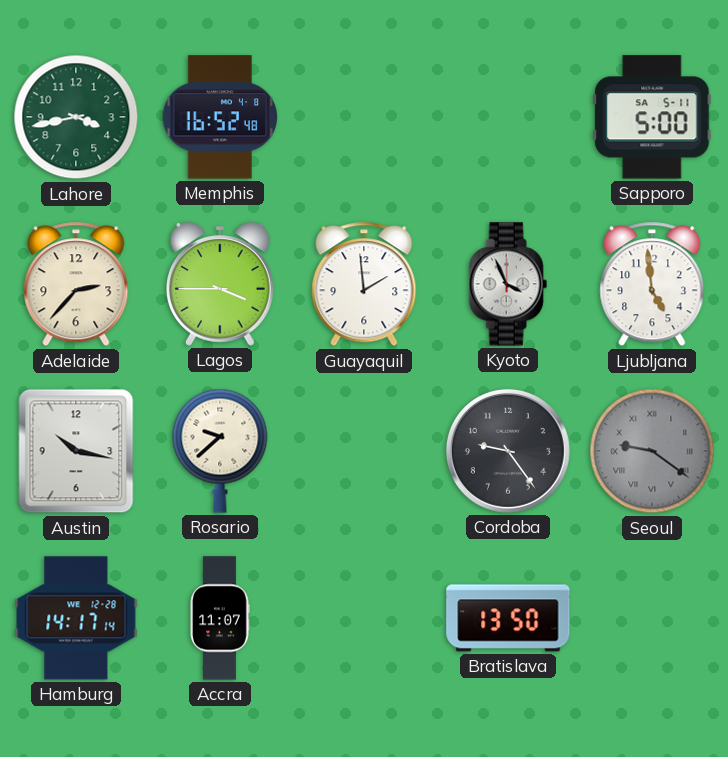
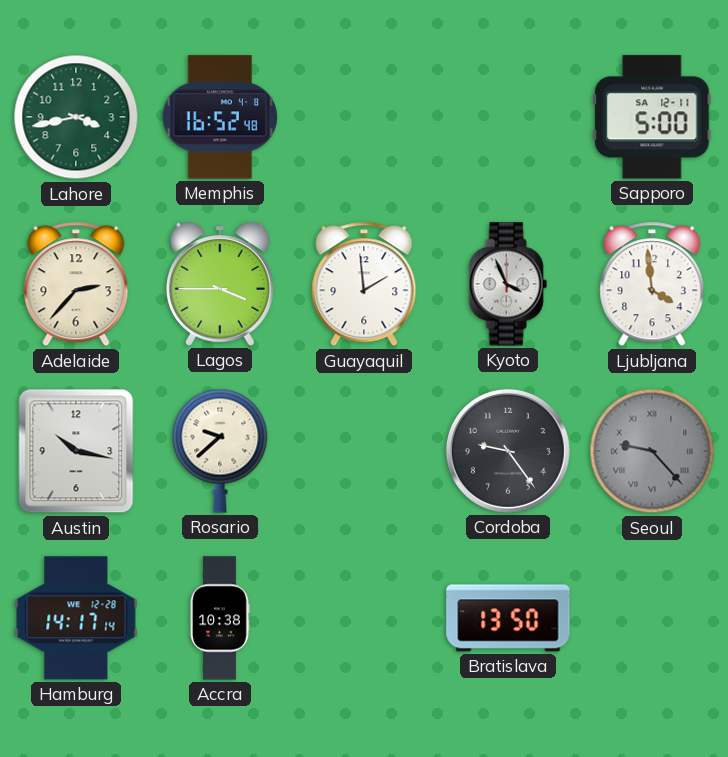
Sapporo date: SA 5-11 -> SA 12-11
Ljubljana: 4:59 -> 3:59
Seoul: 9:21 -> 9:23
Accra: 11:07 -> 10:38
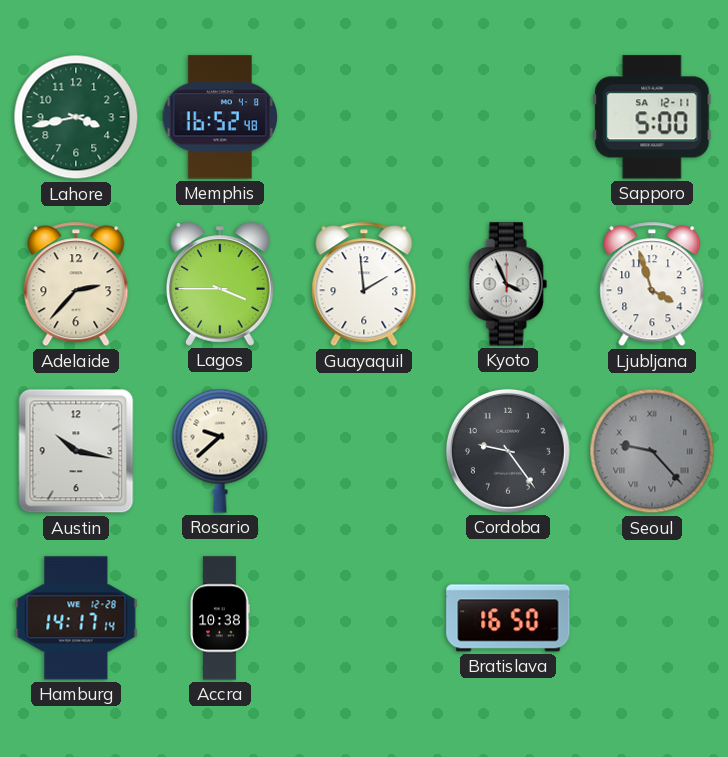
Ljubljana: 3:59 -> 3:57
Bratislava: 13:50 -> 16:50
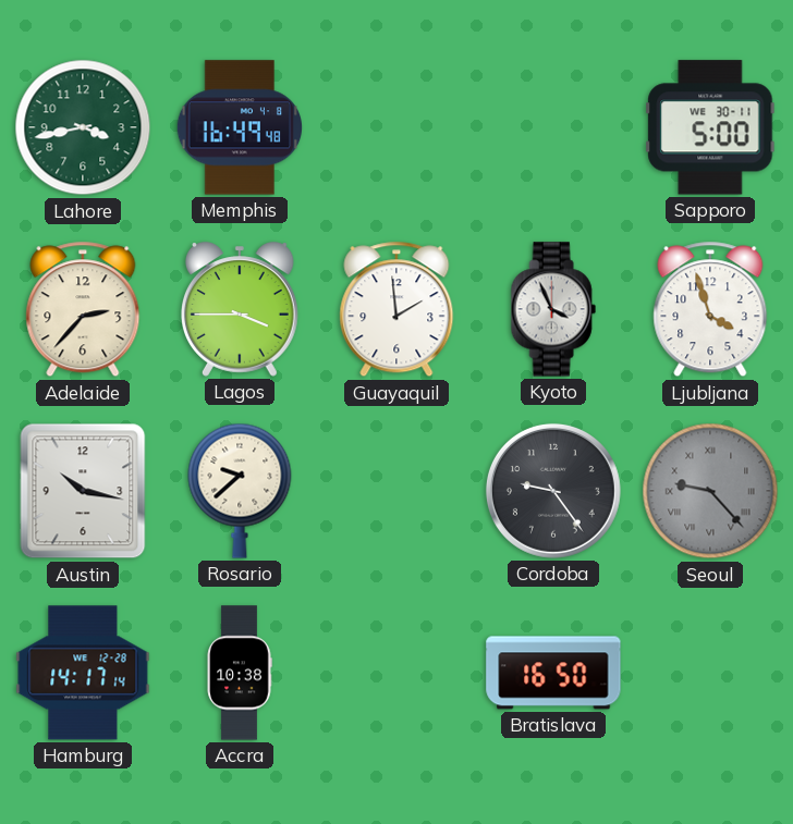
Memphis: 16:52 -> 16:49
Sapporo date: SA 12-11 -> WE 30-11
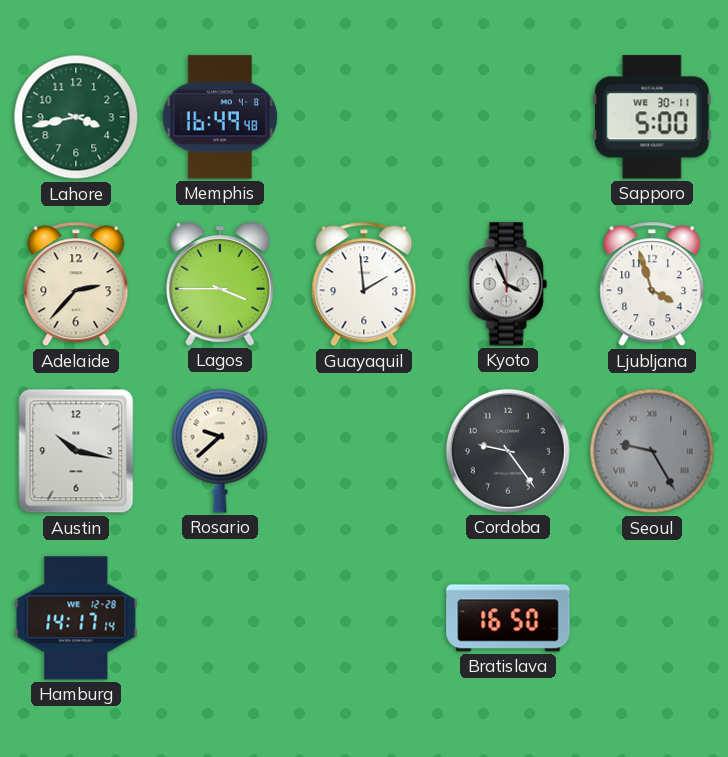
Seoul: 9:23 -> 9:25
Accra: 10:38 -> none
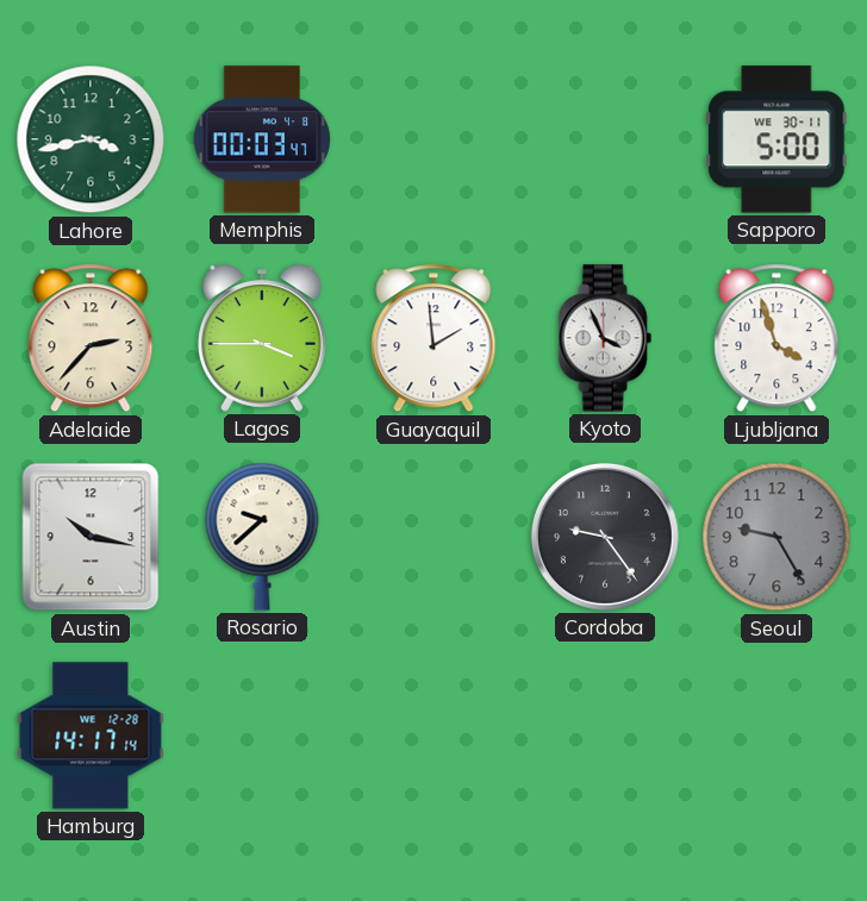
Memphis: 16:49 -> 00:03
Seoul numerals: Roman -> Arabic
Bratislava: 16:50 -> none
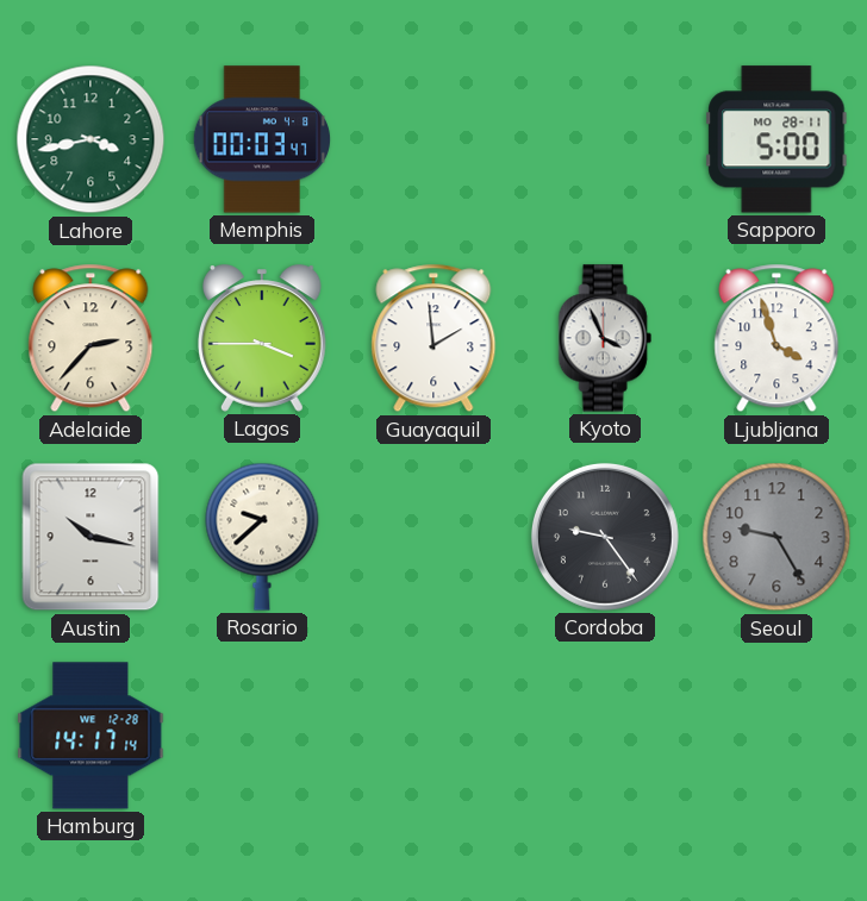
Sapporo date: WE 30-11 -> MO 28-11
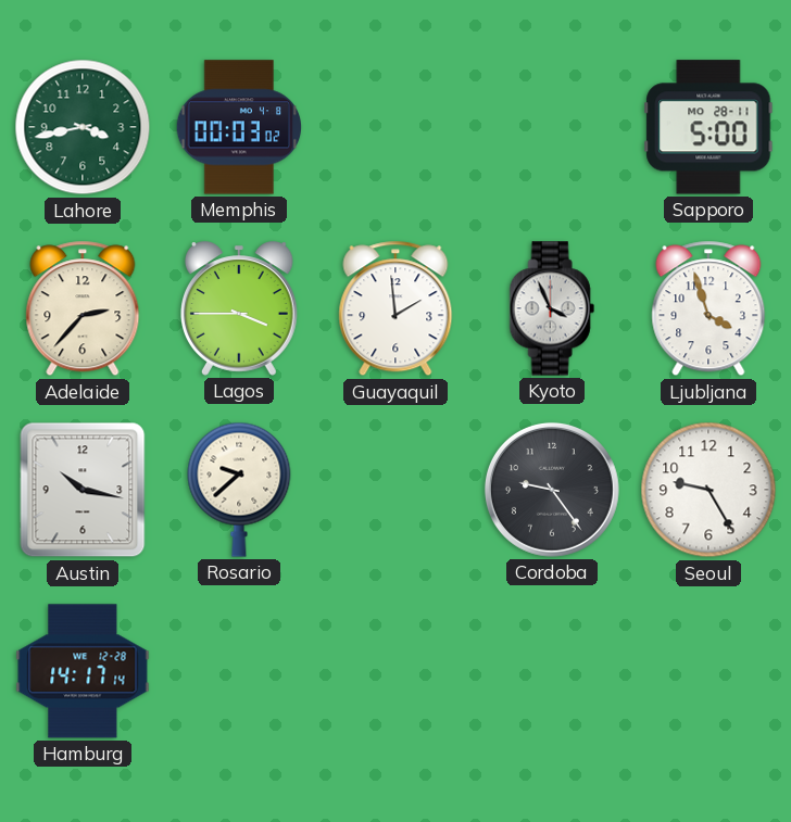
Memphis: 00:03:47 -> 00:03:02
Seoul dial: grey -> white
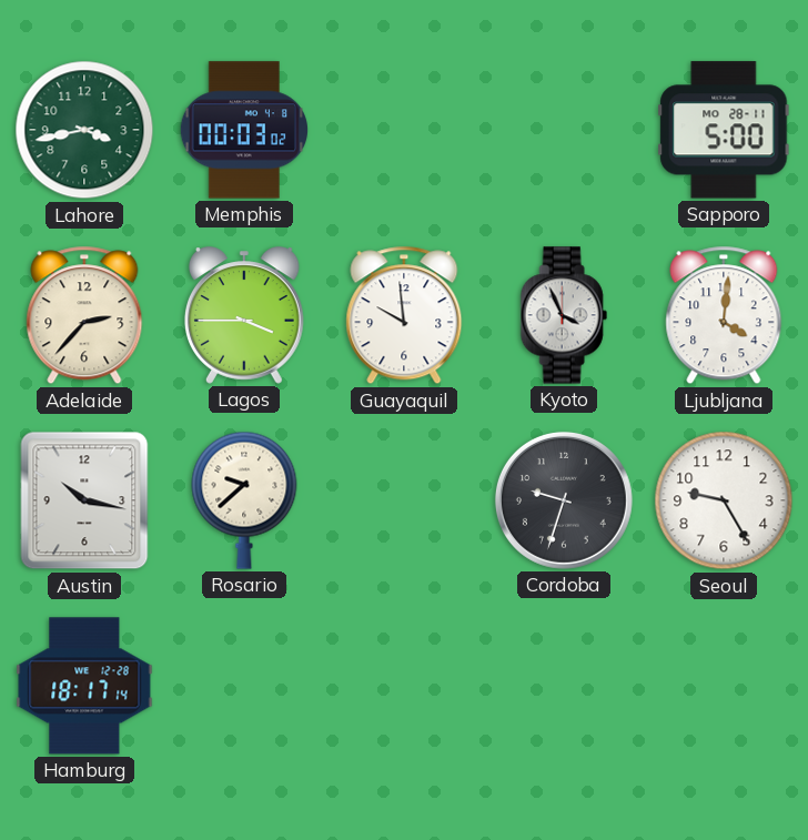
Guayaquil: 1:59 -> 9:59
Ljubljana: 3:57 -> 4:01
Cordoba: 9:24 -> 9:33
Hamburg: 14:17 -> 18:17
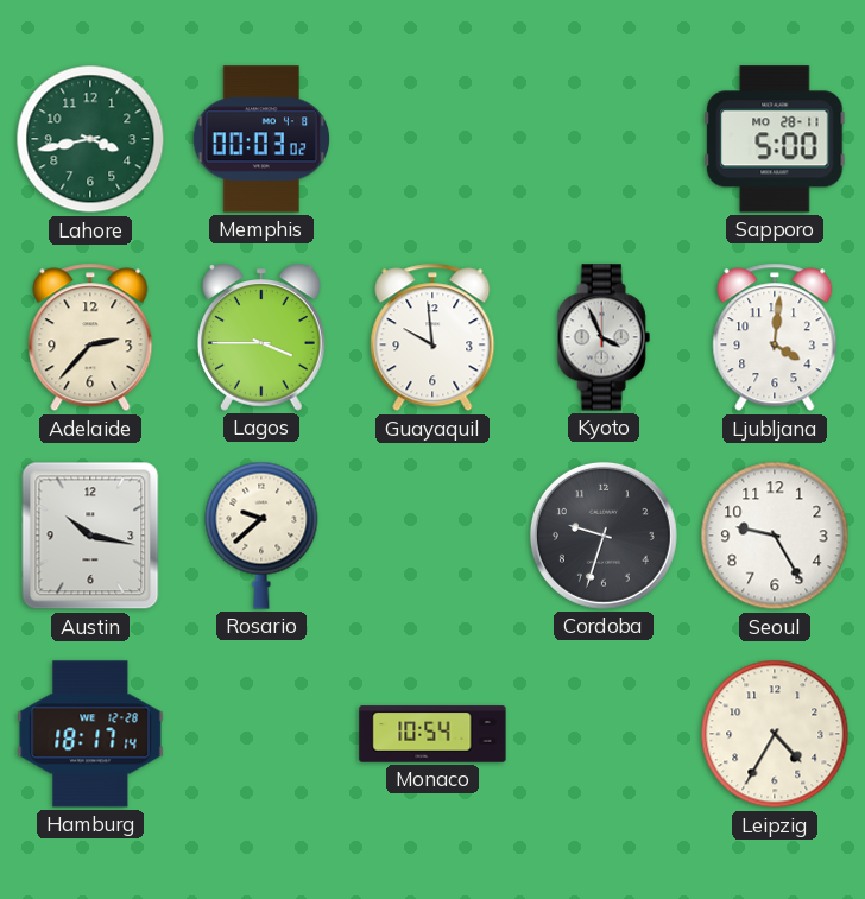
Monaco: none -> 10:54
Leipzig: none -> 4:35
